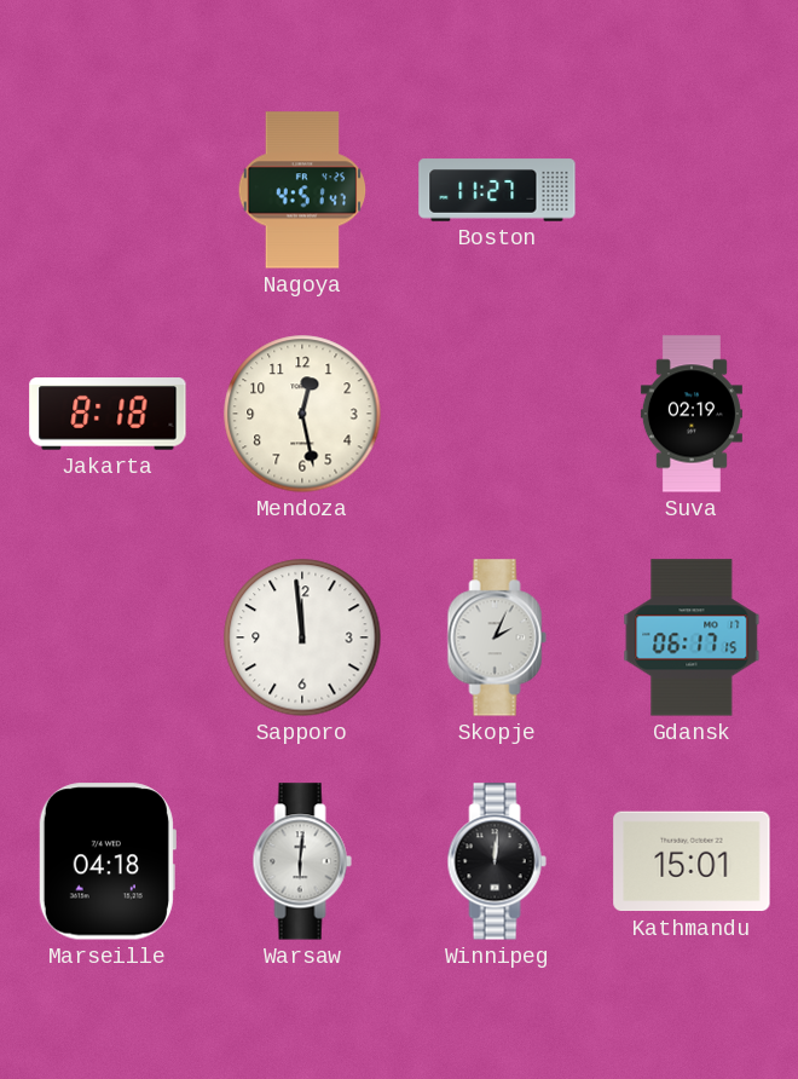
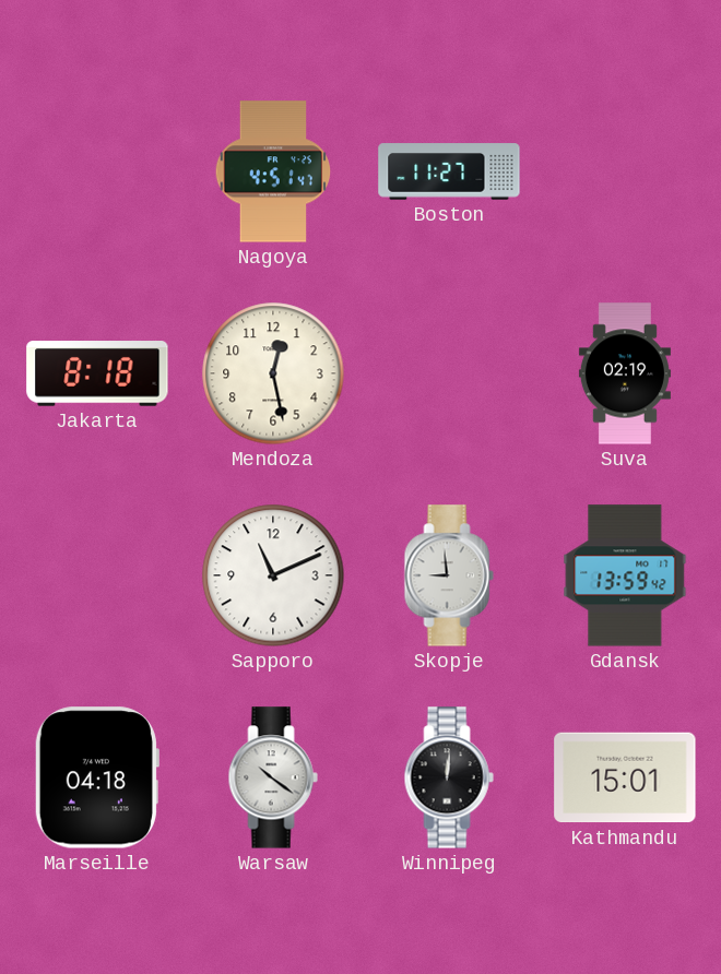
Sapporo: 11:59 -> 11:11
Skopje: 2:04 -> 8:59
Gdansk: 06:17 -> 13:59
Warsaw: 6:01 -> 10:21
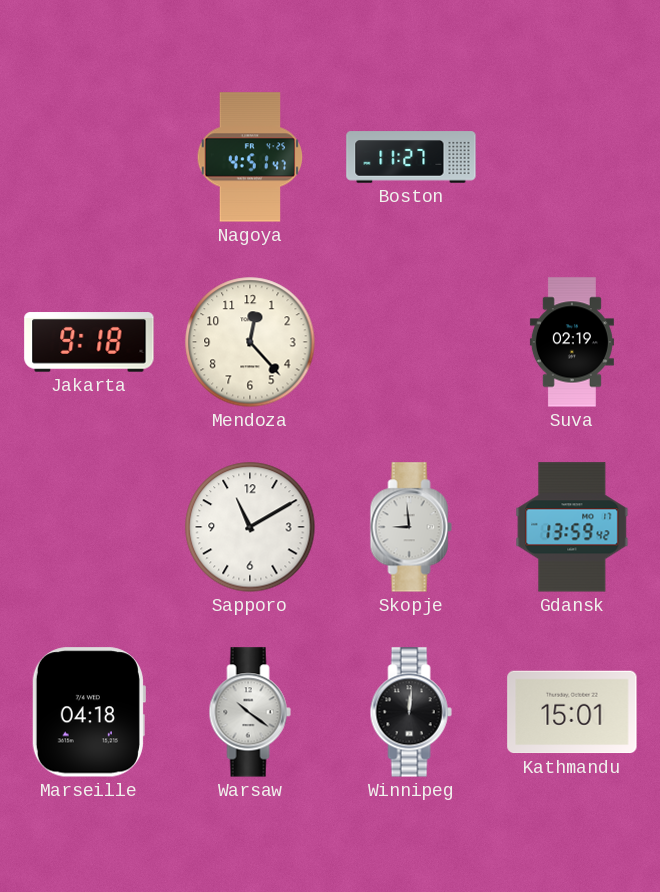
Jakarta: 8:18 -> 9:18
Mendoza: 12:28 -> 12:23
Sapporo: 11:11 -> 11:10
